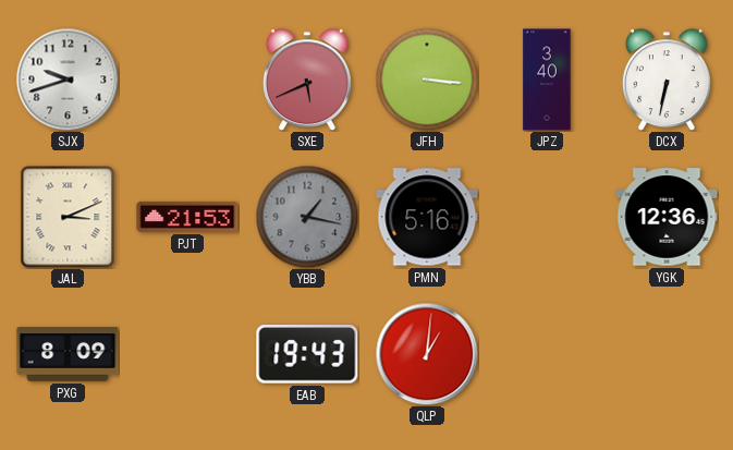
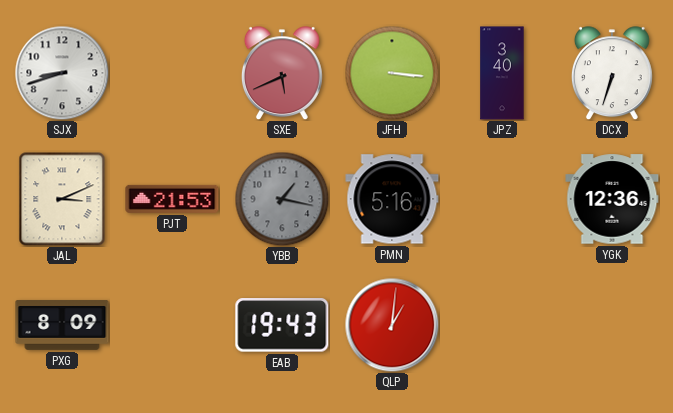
SJX: 9:42 -> 8:42
DCX: 6:32 -> 6:33
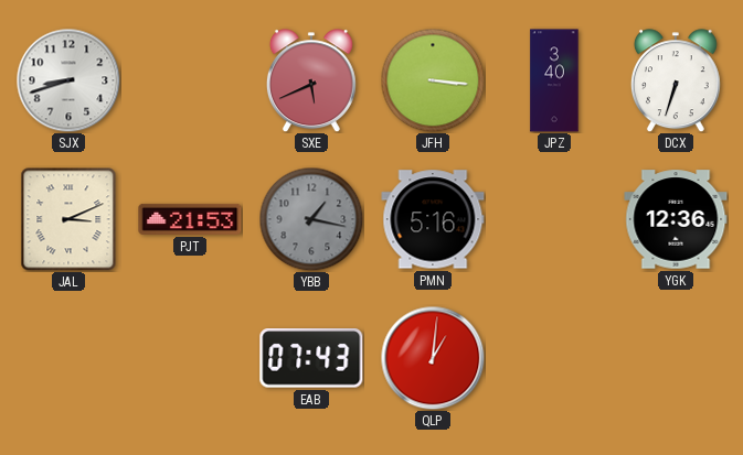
PXG: 8:09 -> none
EAB: 19:43 -> 07:43
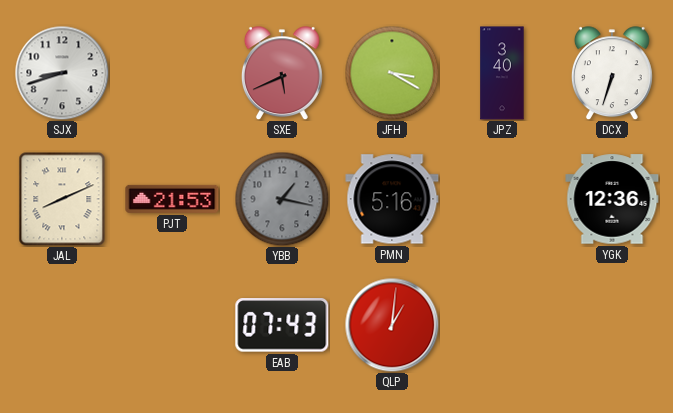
JFH: 3:16 -> 3:20
JAL: 3:11 -> 8:11
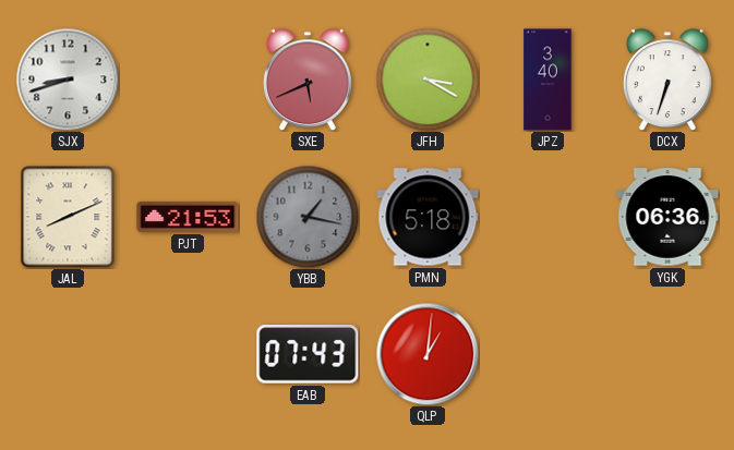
PMN: 5:16 -> 5:18
YGK: 12:36 -> 06:36
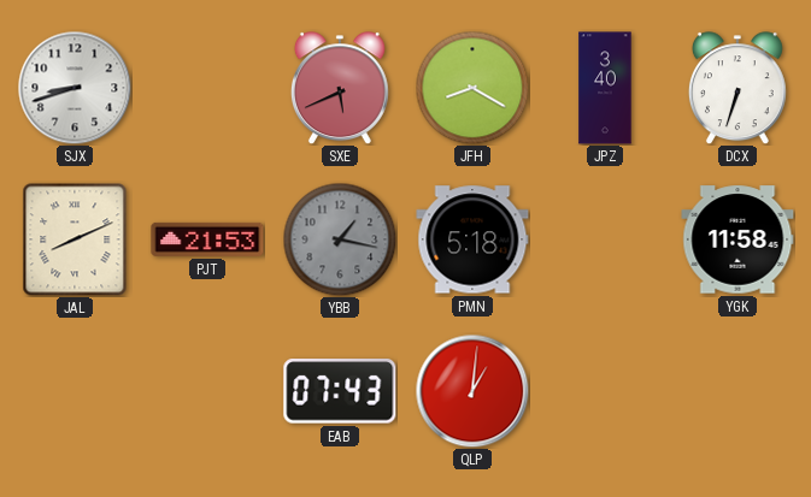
JFH: 3:20 -> 8:20
YGK: 06:36 -> 11:58
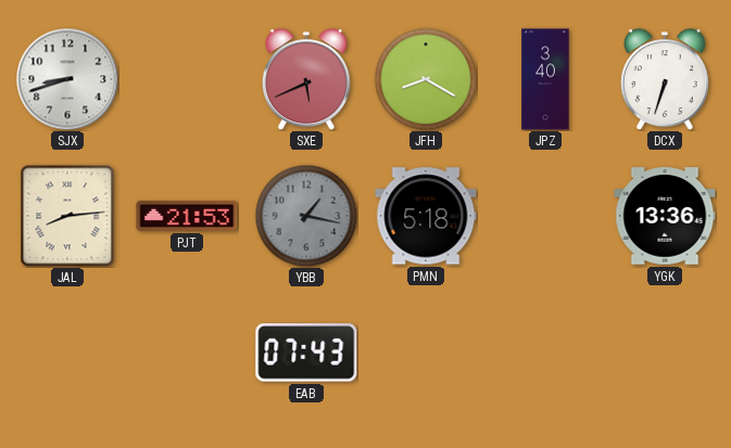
JAL: 8:11 -> 8:14
YGK: 11:58 -> 13:36
QLP: 1:01 -> none
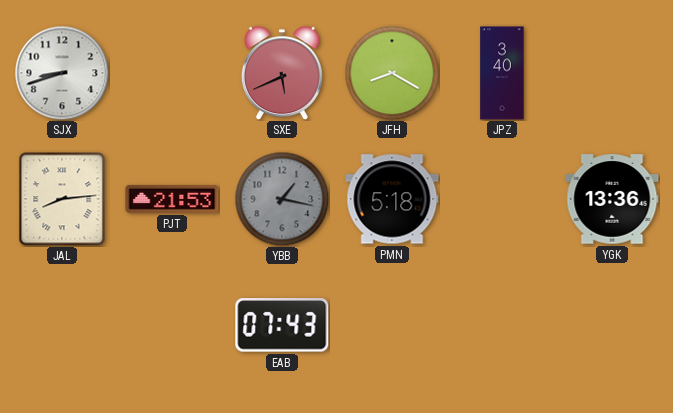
DCX: 6:33 -> none
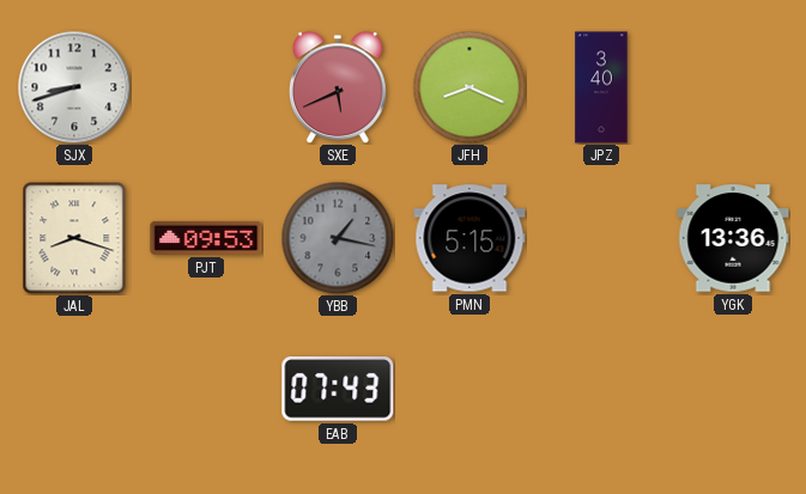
JFH: 8:20 -> 8:19
JAL: 8:14 -> 8:18
PJT: 21:53 -> 09:53
PMN: 5:18 -> 5:15
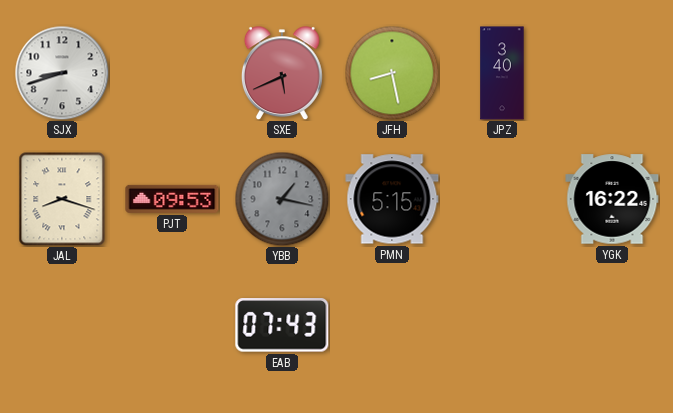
JFH: 8:19 -> 8:28
YGK: 13:36 -> 16:22
